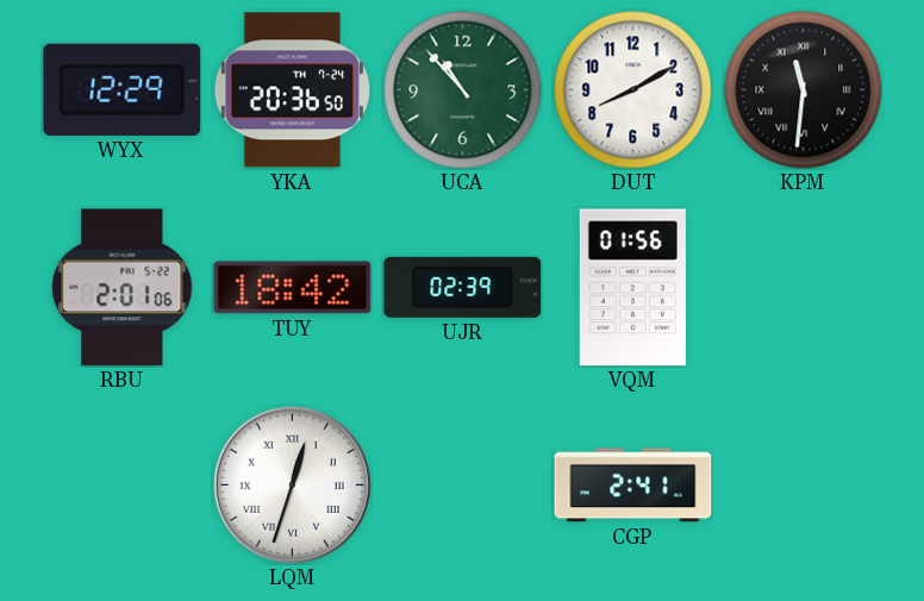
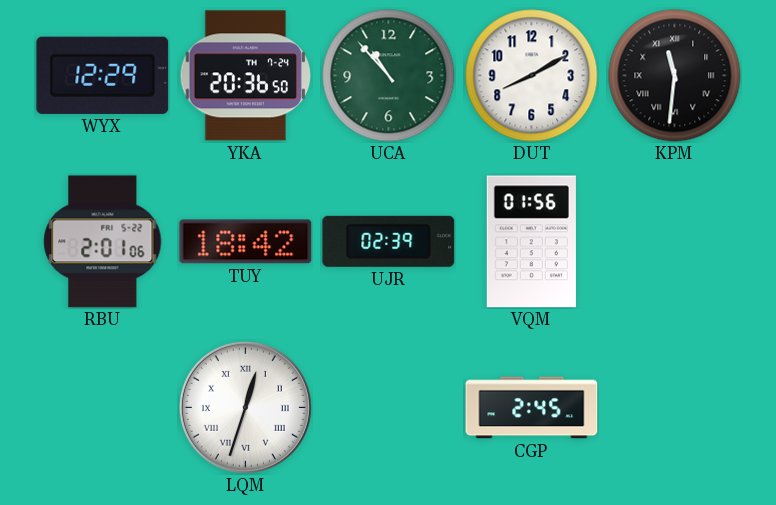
CGP: 2:41 -> 2:45
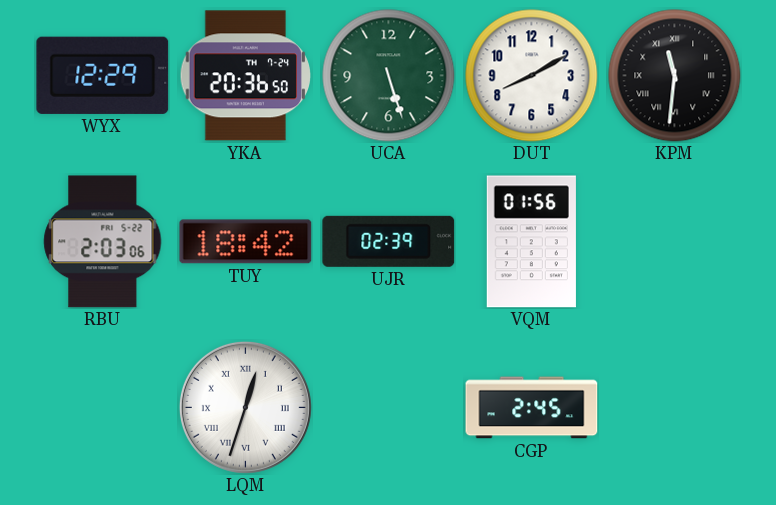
UCA: 10:53 -> 5:27
RBU: 2:01 -> 2:03
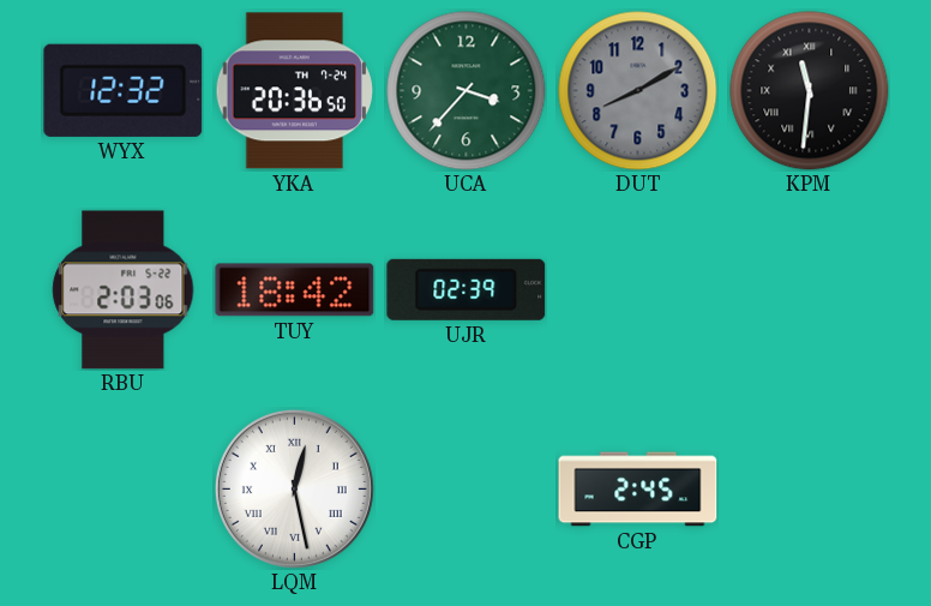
WYX: 12:29 -> 12:32
UCA: 5:27 -> 3:37
DUT dial: white -> grey
VQM: 01:56 -> none
LQM: 12:33 -> 12:28
